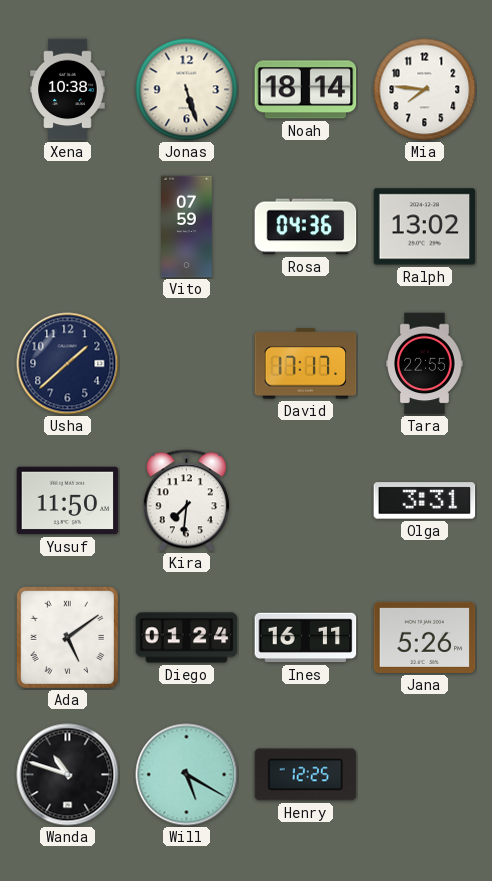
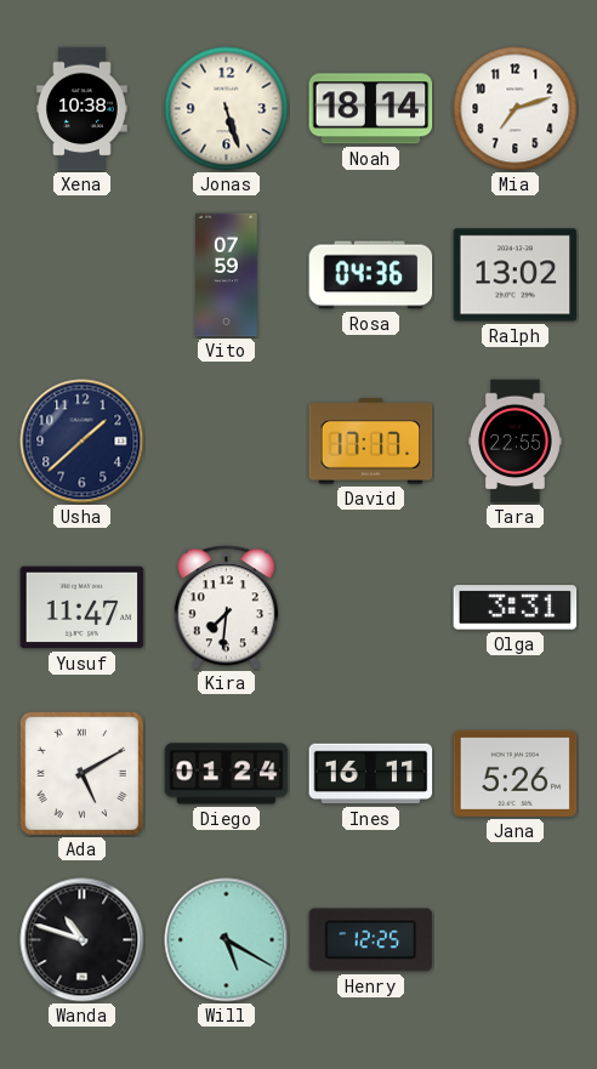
Mia: 7:46 -> 7:12
Yusuf: 11:50 -> 11:47
Ada: 5:09 -> 5:10
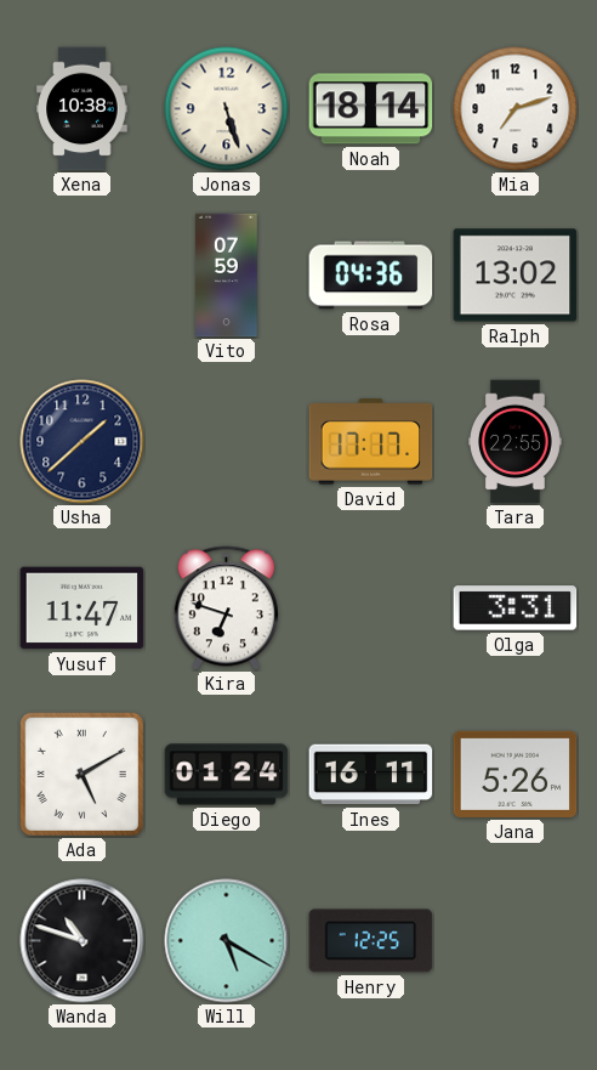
Kira: 7:31 -> 6:48
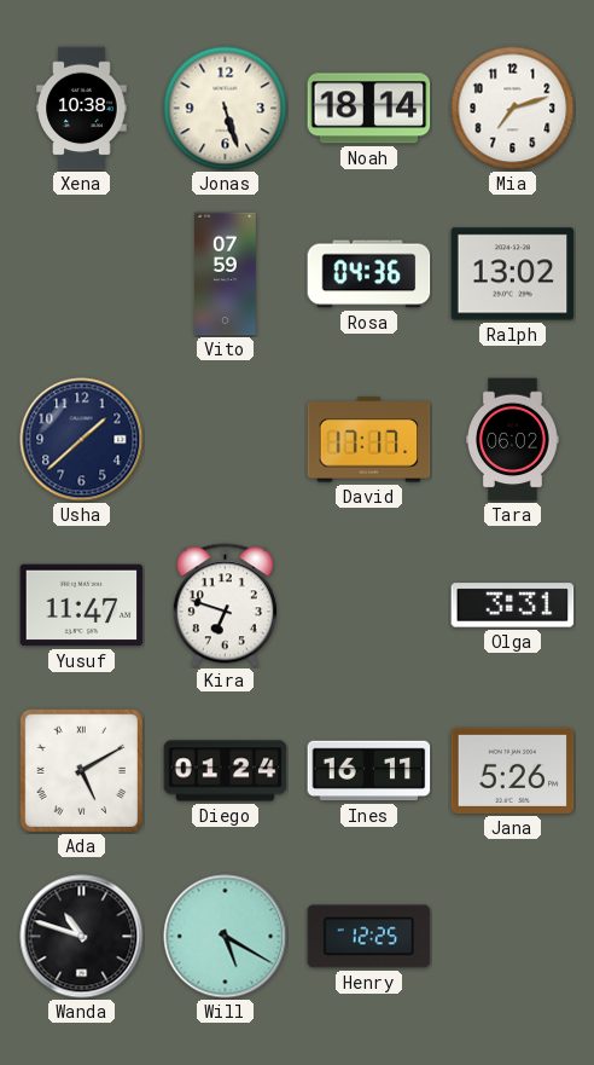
Tara: 22:55 -> 06:02
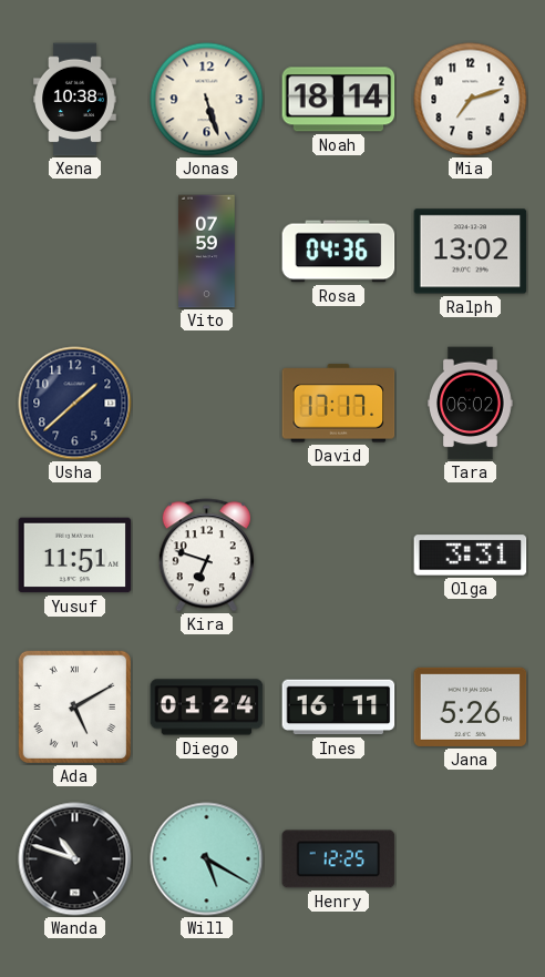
Yusuf: 11:47 -> 11:51
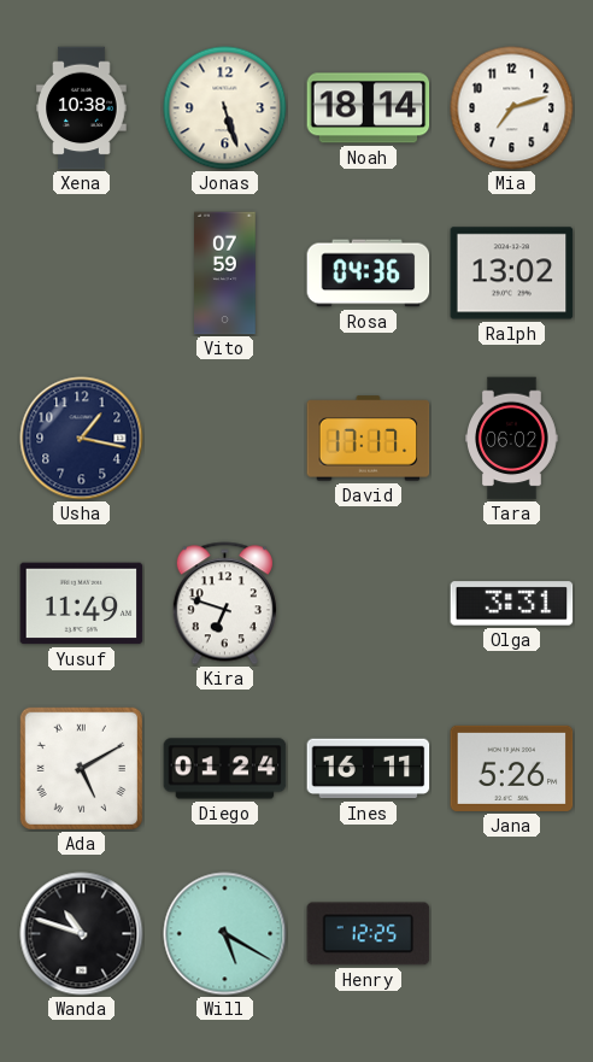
Usha: 1:38 -> 1:17
Yusuf: 11:51 -> 11:49
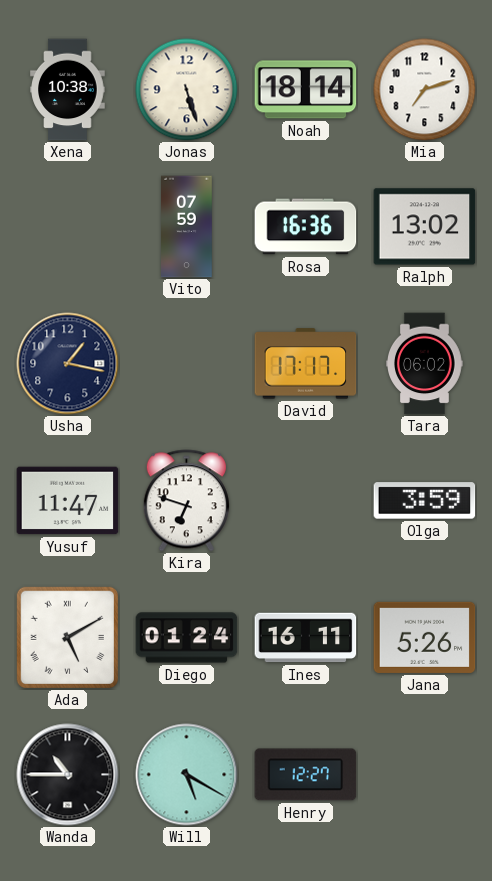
Rosa: 04:36 -> 16:36
Yusuf: 11:49 -> 11:47
Olga: 3:31 -> 3:59
Wanda: 10:48 -> 10:45
Henry: 12:25 -> 12:27
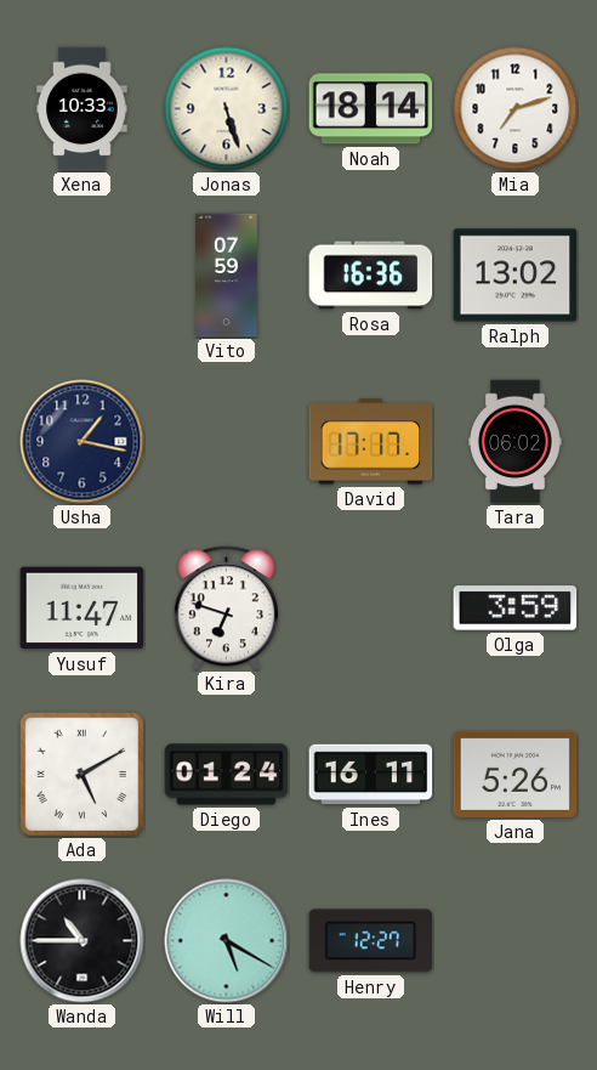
Xena: 10:38 -> 10:33
